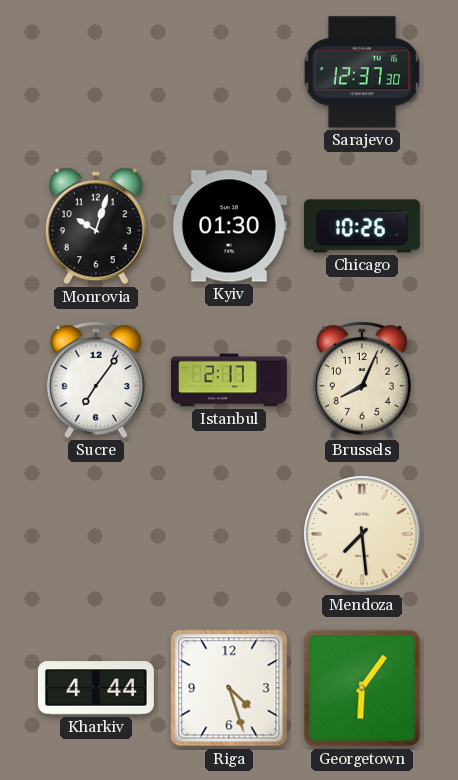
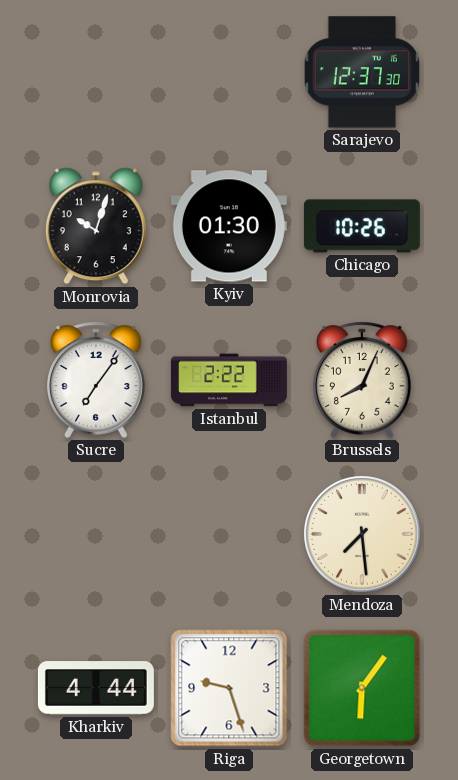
Istanbul: 2:17 -> 2:22
Riga: 4:27 -> 9:27
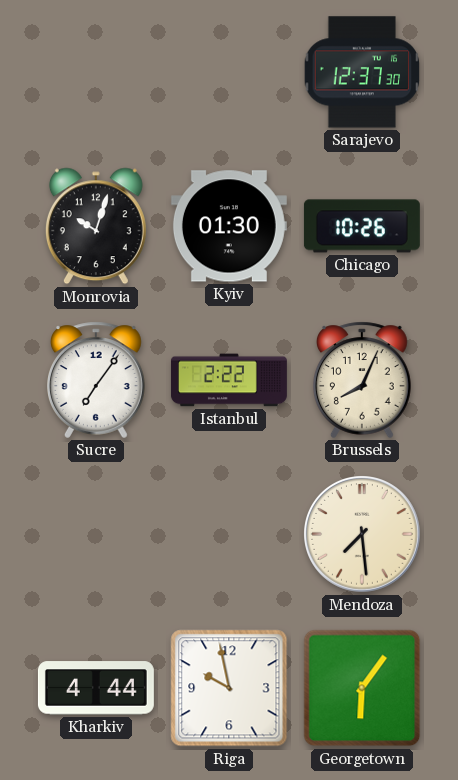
Riga: 9:27 -> 9:58
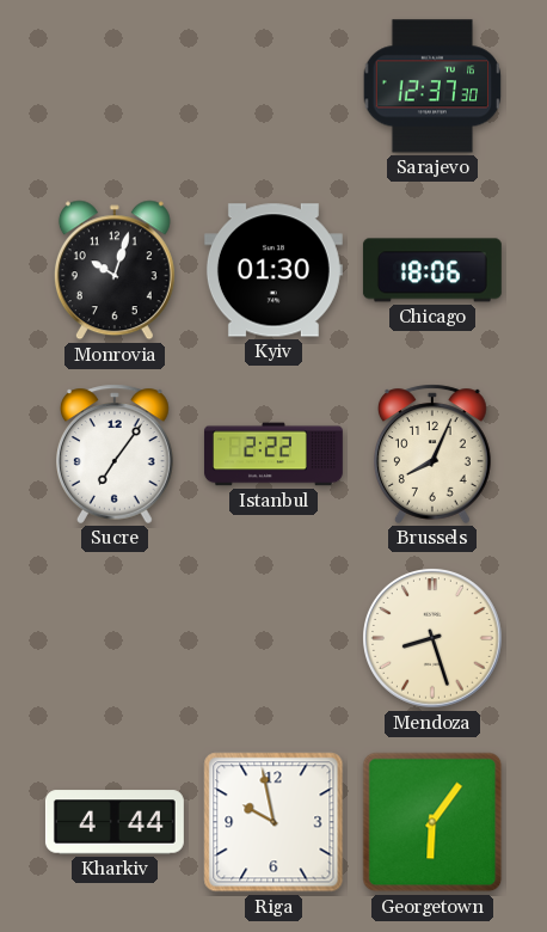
Chicago: 10:26 -> 18:06
Mendoza: 7:29 -> 8:27
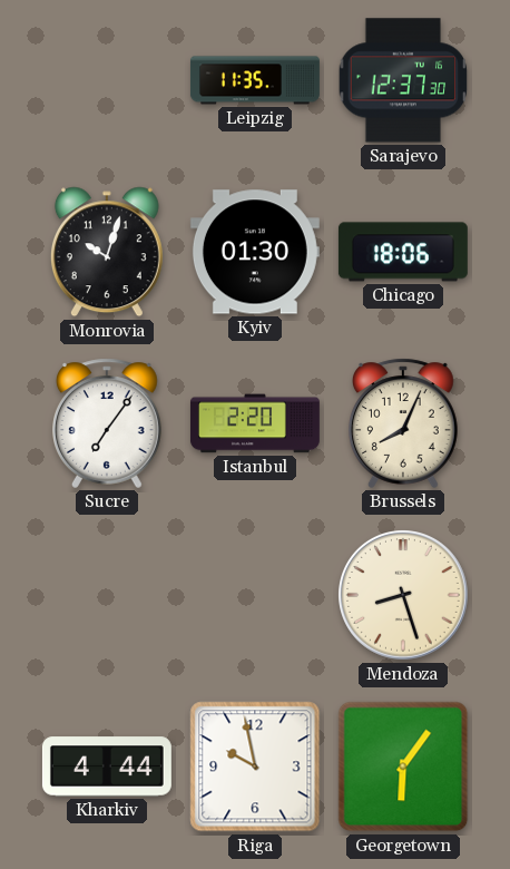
Leipzig: none -> 11:35
Istanbul: 2:22 -> 2:20
